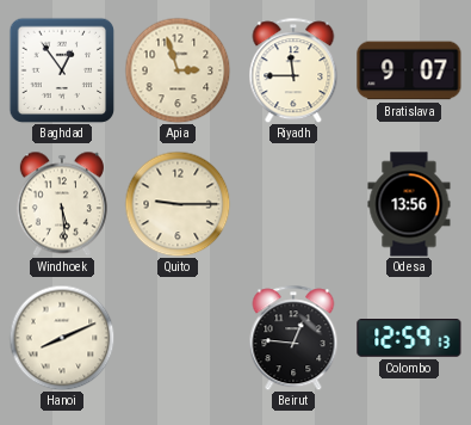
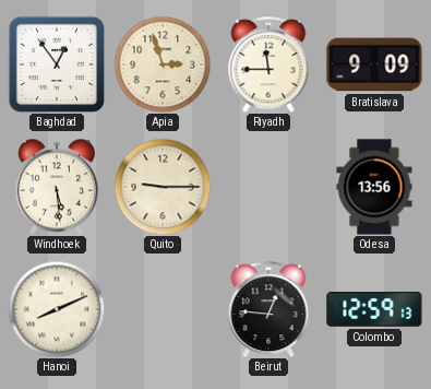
Bratislava: 9:07 -> 9:09
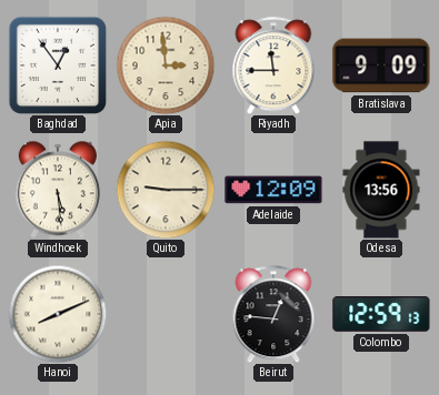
Apia: 2:57 -> 2:59
Adelaide: none -> 12:09
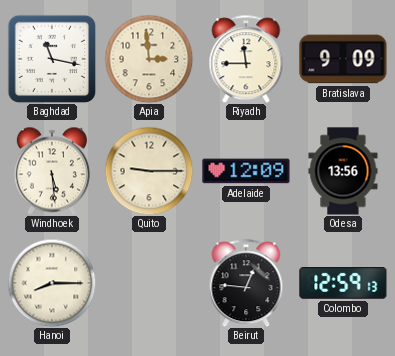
Baghdad: 12:54 -> 11:17
Hanoi: 8:11 -> 8:15
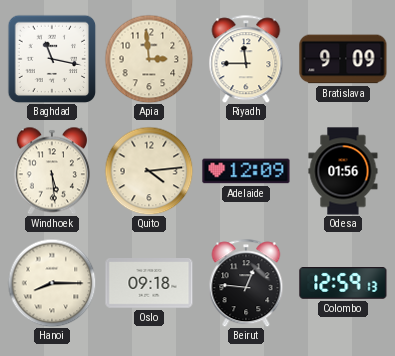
Quito: 9:15 -> 4:14
Odesa: 13:56 -> 01:56
Oslo: none -> 09:18
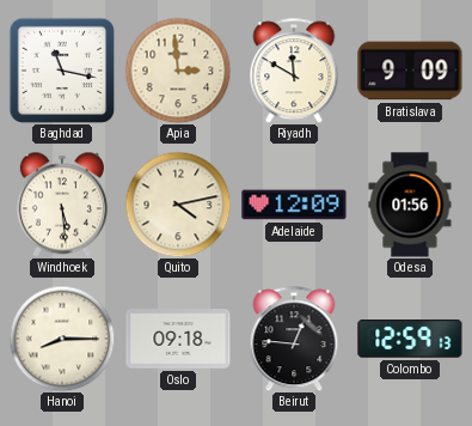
Riyadh: 11:45 -> 11:50
Quito: 4:14 -> 4:13
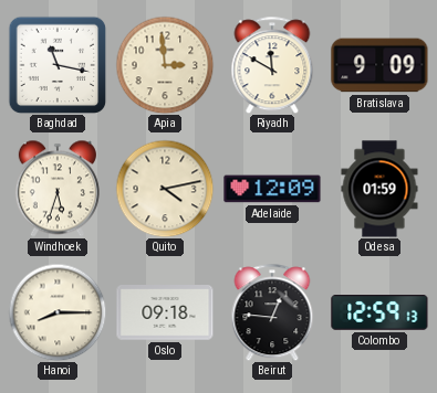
Windhoek: 5:29 -> 5:33
Odesa: 01:56 -> 01:59
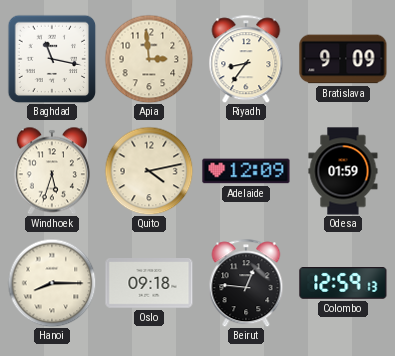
Riyadh: 11:50 -> 8:36
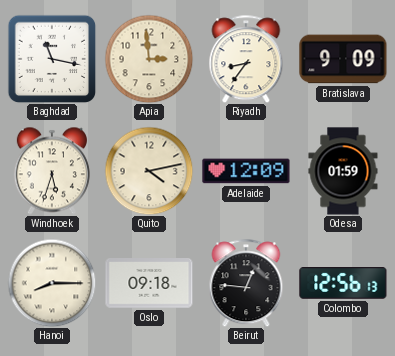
Colombo: 12:59 -> 12:56
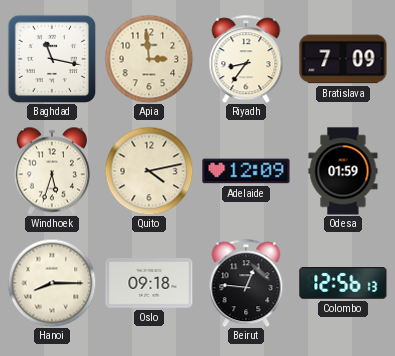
Bratislava: 9:09 -> 7:09
